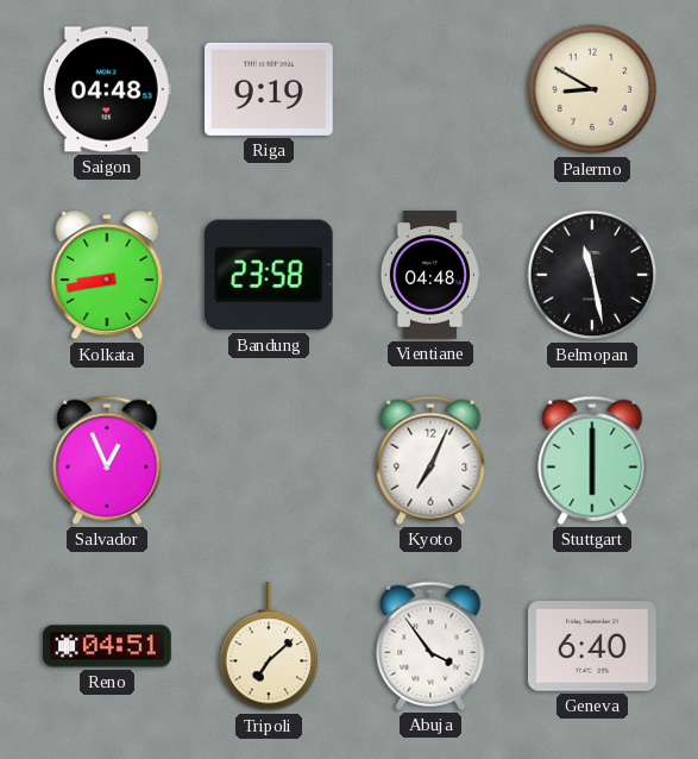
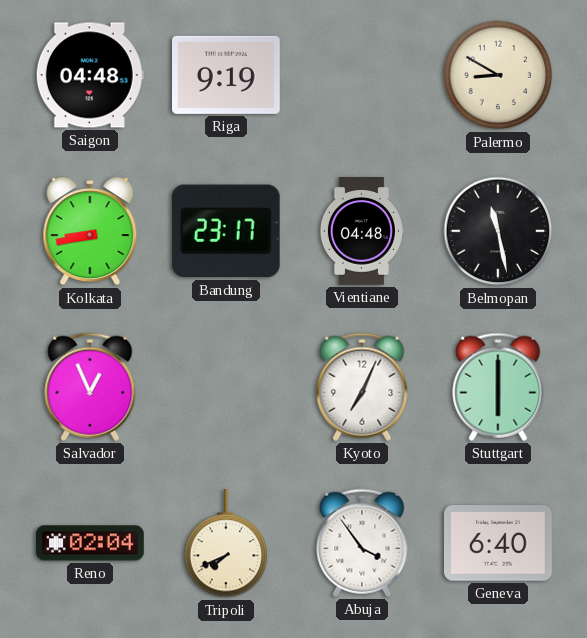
Bandung: 23:58 -> 23:17
Reno: 04:51 -> 02:04
Tripoli: 7:08 -> 7:41
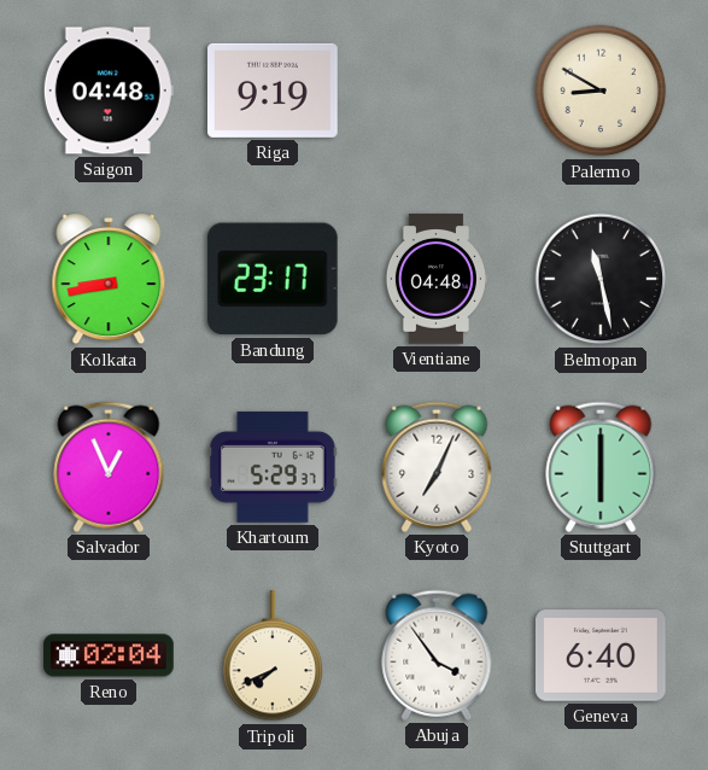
Khartoum: none -> 5:29
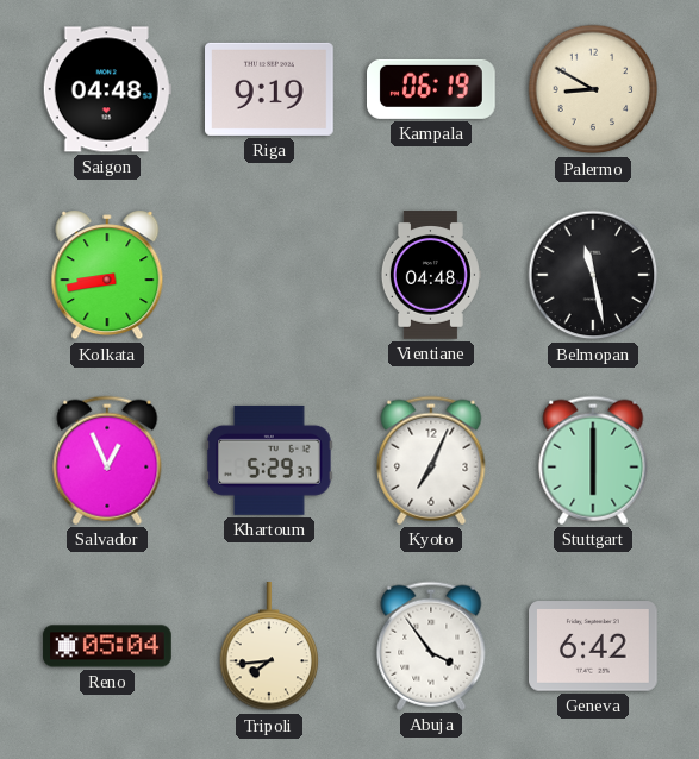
Kampala: none -> 06:19
Bandung: 23:17 -> none
Reno: 02:04 -> 05:04
Tripoli: 7:41 -> 7:44
Geneva: 6:40 -> 6:42
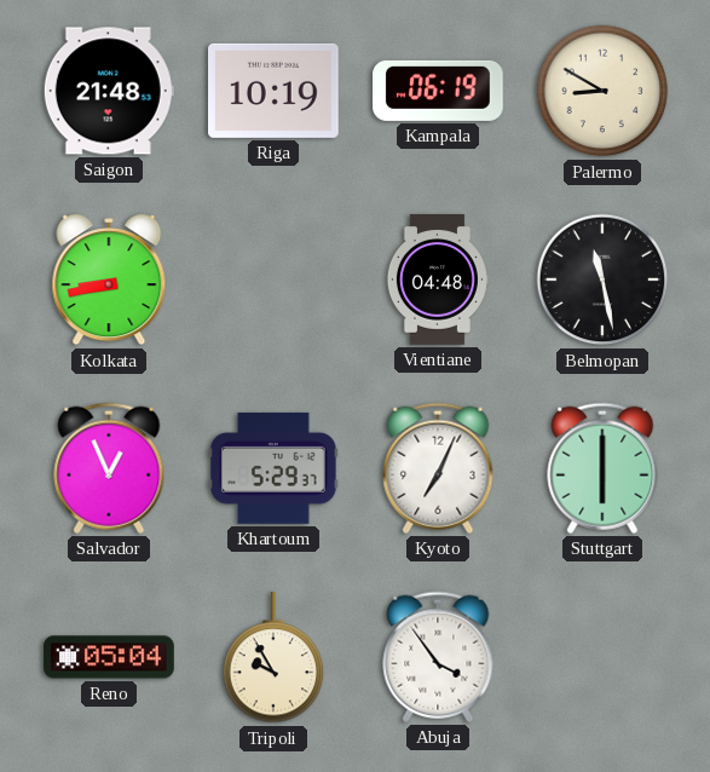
Saigon: 04:48 -> 21:48
Riga: 9:19 -> 10:19
Tripoli: 7:44 -> 9:55
Geneva: 6:42 -> none
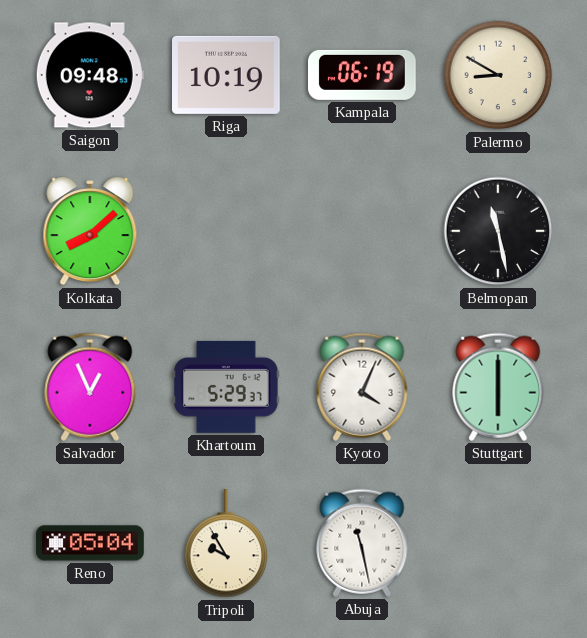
Saigon: 21:48 -> 09:48
Kolkata: 8:43 -> 8:08
Vientiane: 04:48 -> none
Kyoto: 7:04 -> 4:04
Abuja: 3:54 -> 11:28
